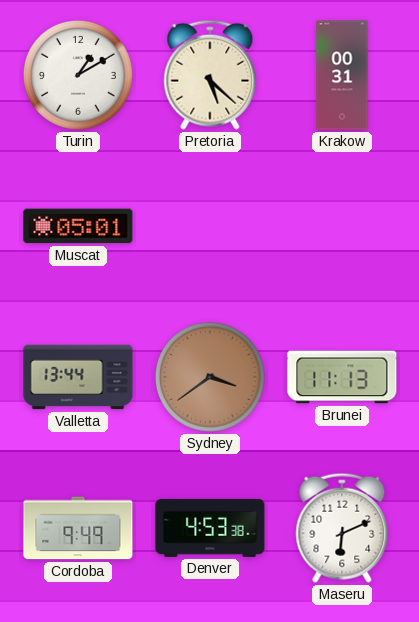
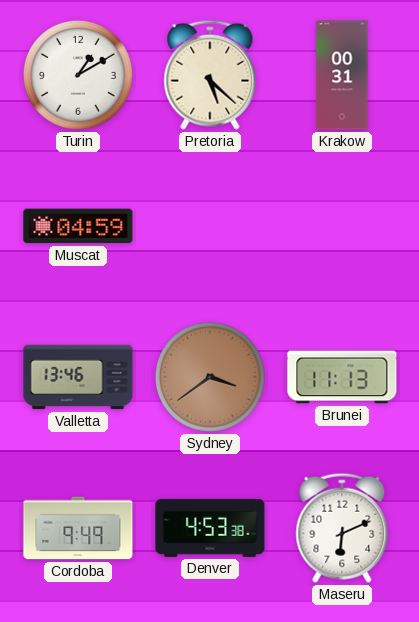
Muscat: 05:01 -> 04:59
Valletta: 13:44 -> 13:46
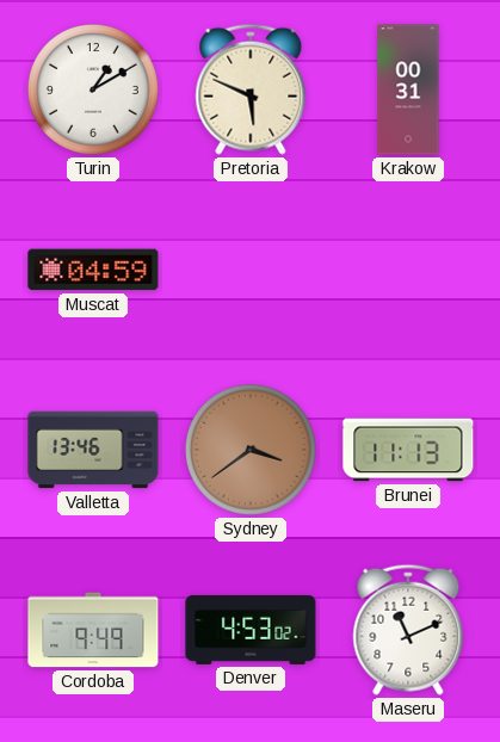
Pretoria: 5:22 -> 5:49
Denver: 4:53:38 -> 4:53:02
Maseru: 6:11 -> 11:11
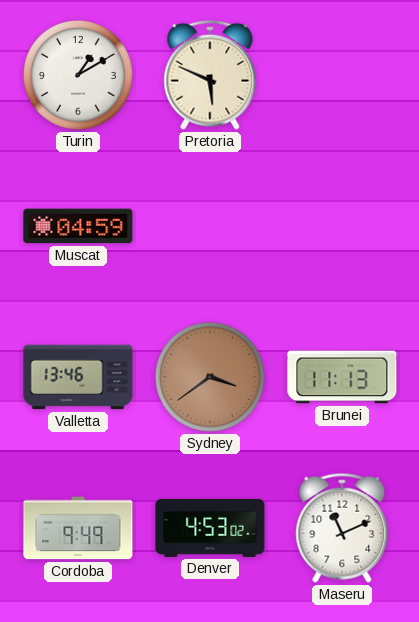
Krakow: 00:31 -> none
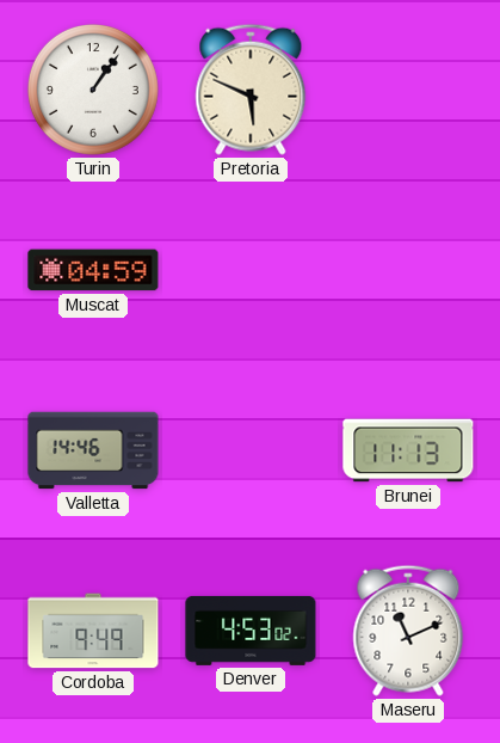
Turin: 1:10 -> 1:06
Valletta: 13:46 -> 14:46
Sydney: 3:39 -> none
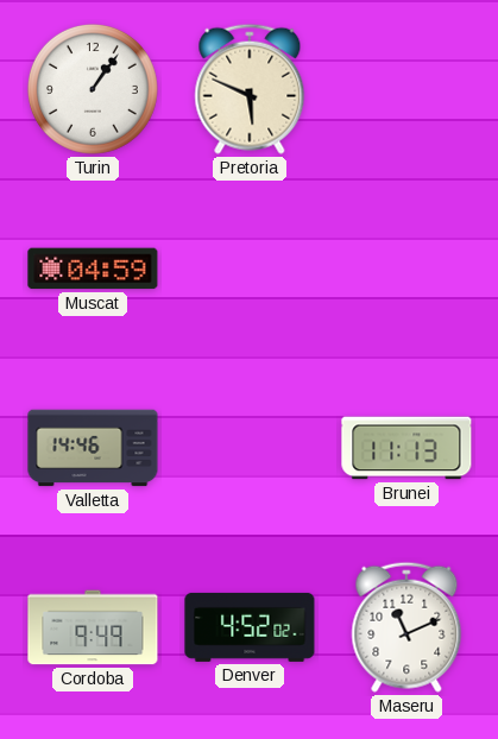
Denver: 4:53 -> 4:52
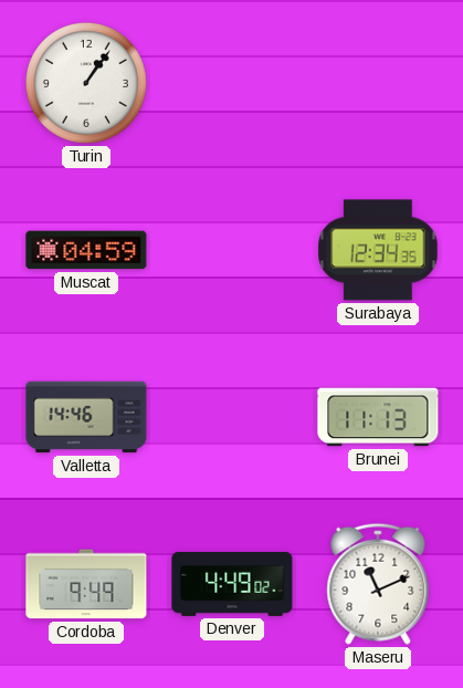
Pretoria: 5:49 -> none
Surabaya: none -> 12:34
Denver: 4:52 -> 4:49
